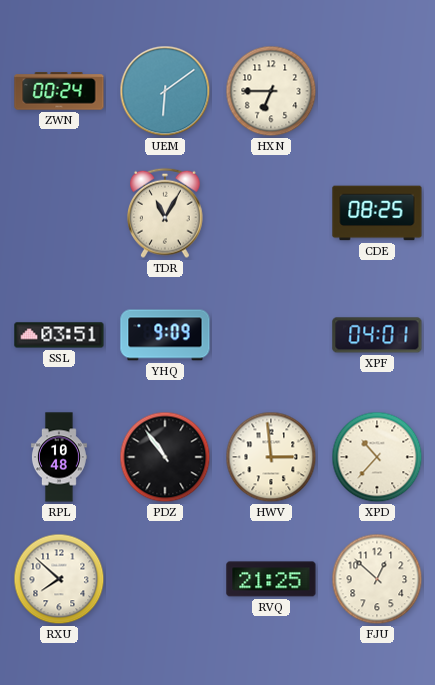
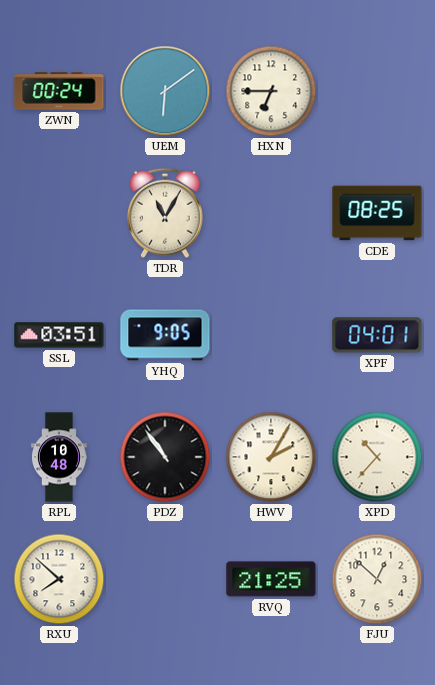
YHQ: 9:09 -> 9:05
HWV: 2:59 -> 2:05
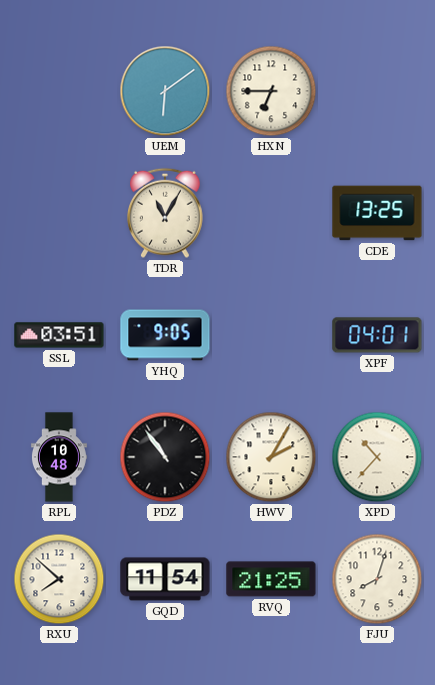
ZWN: 00:24 -> none
CDE: 08:25 -> 13:25
GQD: none -> 11:54
FJU: 12:52 -> 8:03
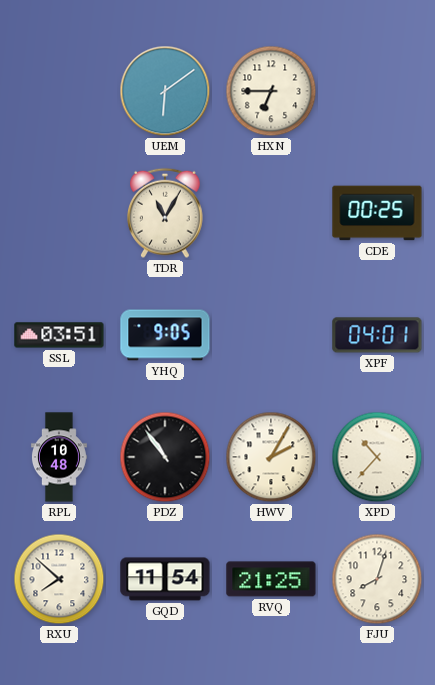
CDE: 13:25 -> 00:25
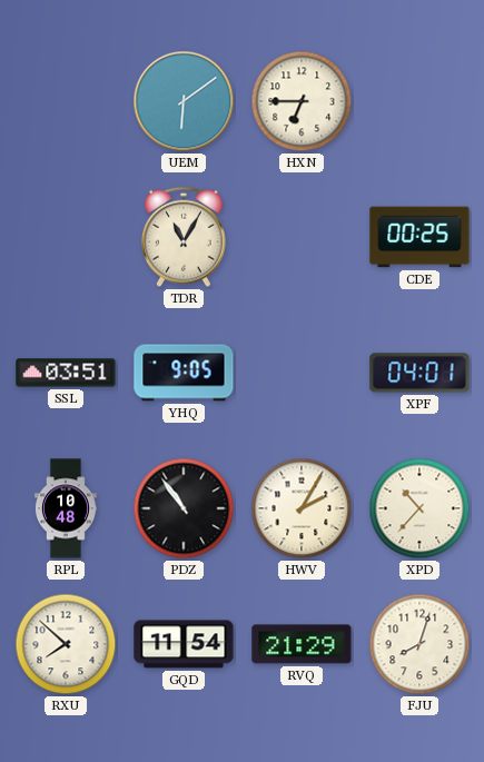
RVQ: 21:25 -> 21:29
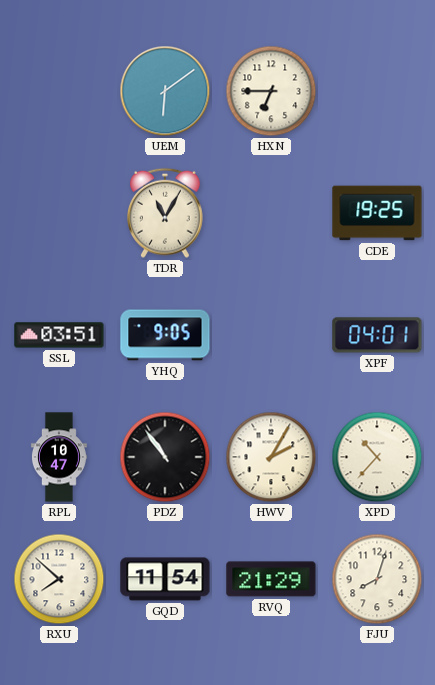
CDE: 00:25 -> 19:25
RPL: 10:48 -> 10:47
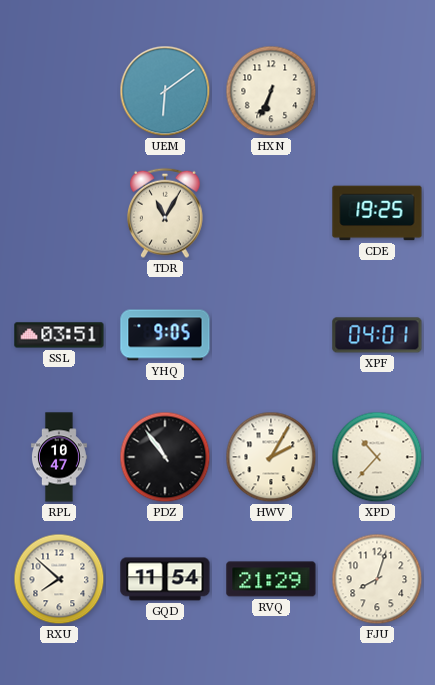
HXN: 6:45 -> 6:34
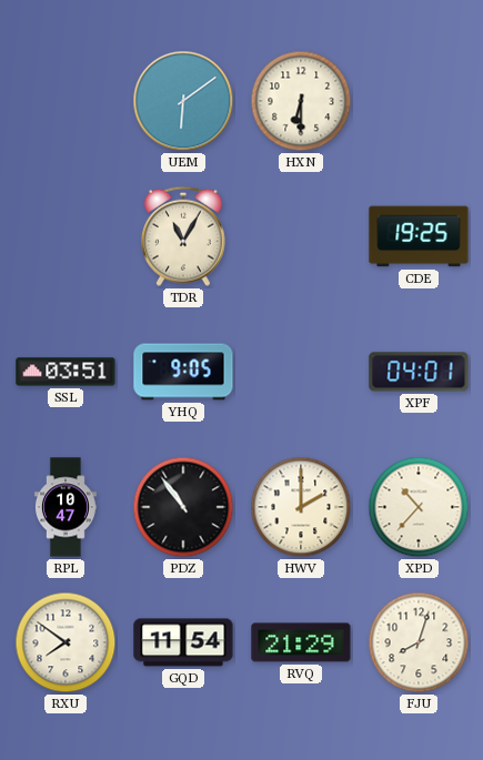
HXN: 6:34 -> 6:30
HWV: 2:05 -> 2:00
RXU: 7:52 -> 7:51
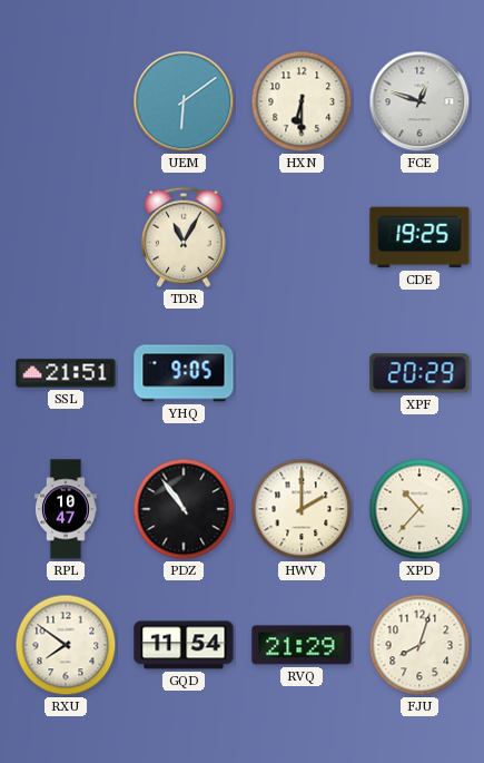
FCE: none -> 12:48
SSL: 03:51 -> 21:51
XPF: 04:01 -> 20:29
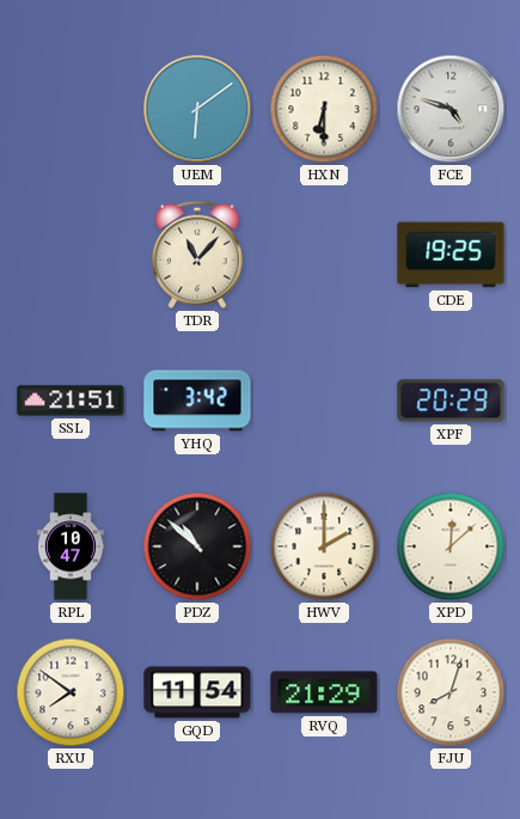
FCE: 12:48 -> 4:48
TDR: 11:05 -> 11:07
YHQ: 9:05 -> 3:42
PDZ: 10:54 -> 10:52
XPD: 10:37 -> 12:08
